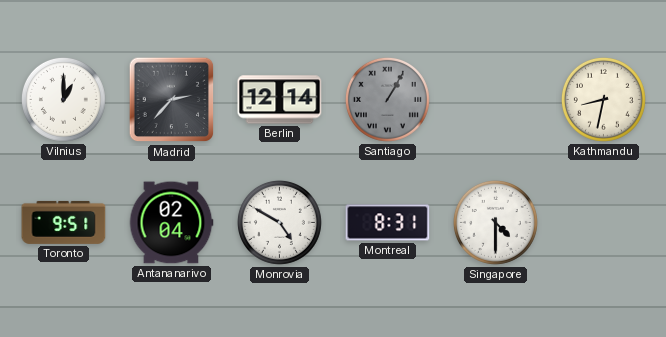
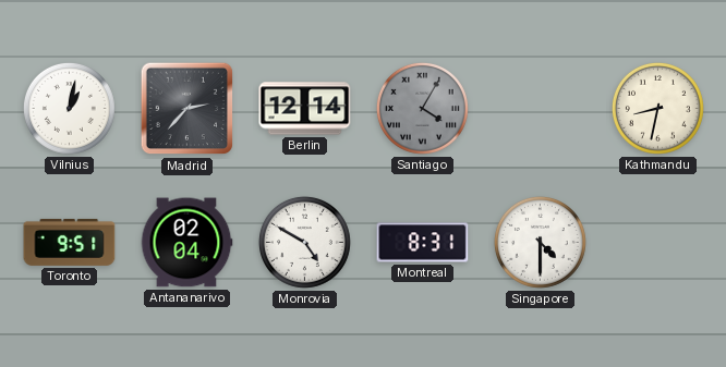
Vilnius: 1:00 -> 1:02
Santiago: 1:05 -> 4:05
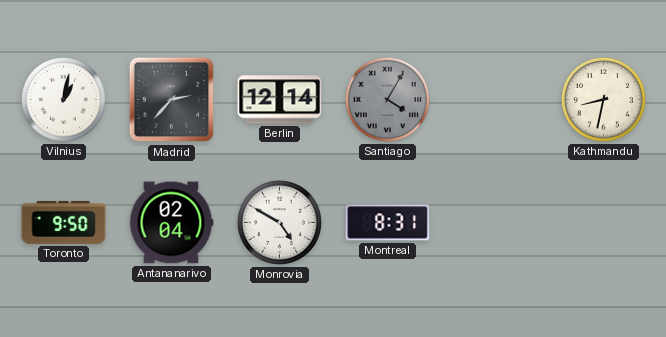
Toronto: 9:51 -> 9:50
Singapore: 4:30 -> none
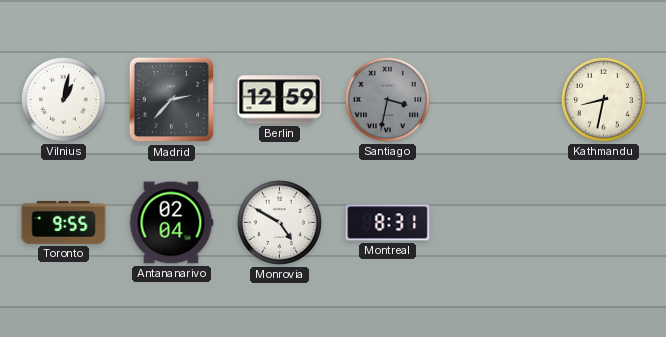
Berlin: 12:14 -> 12:59
Santiago: 4:05 -> 3:32
Toronto: 9:50 -> 9:55
